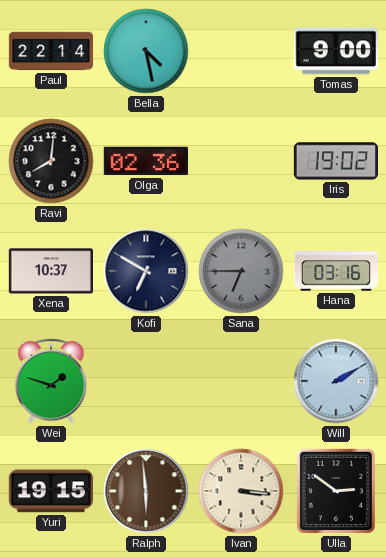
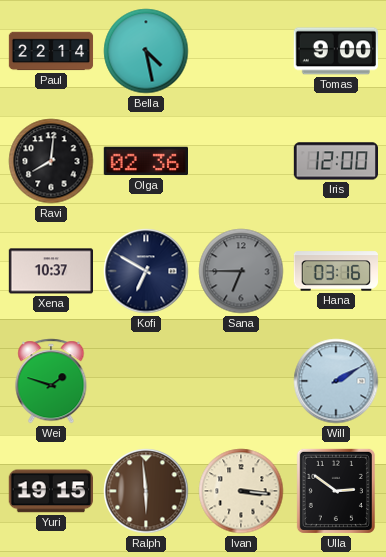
Iris: 19:02 -> 12:00
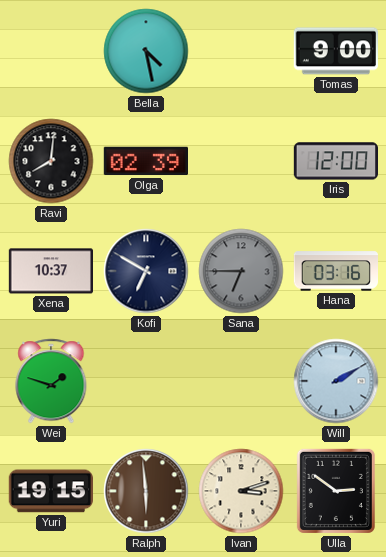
Paul: 22:14 -> none
Olga: 02:36 -> 02:39
Ivan: 3:16 -> 3:12
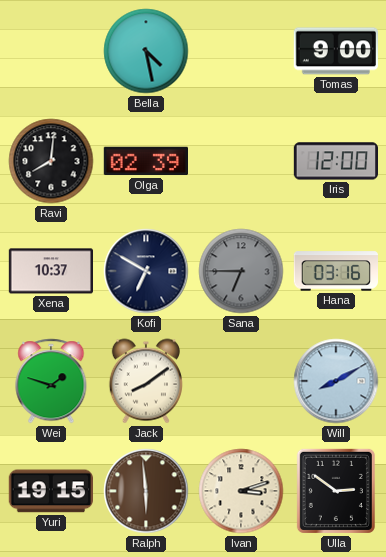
Jack: none -> 8:09
Will: 2:10 -> 8:10
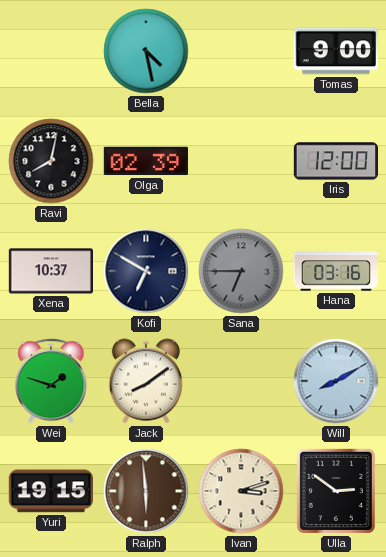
Ravi: 8:01 -> 8:02
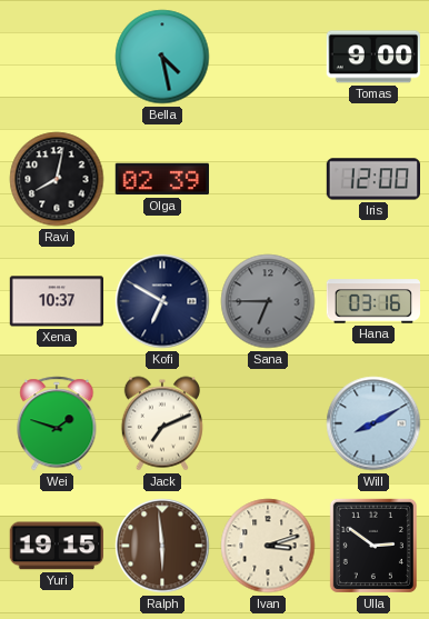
Jack: 8:09 -> 7:11
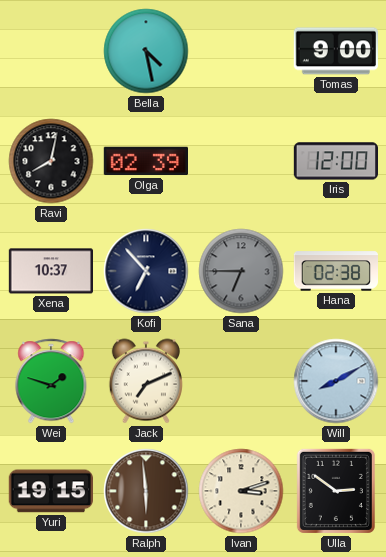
Kofi: 6:50 -> 6:53
Hana: 03:16 -> 02:38
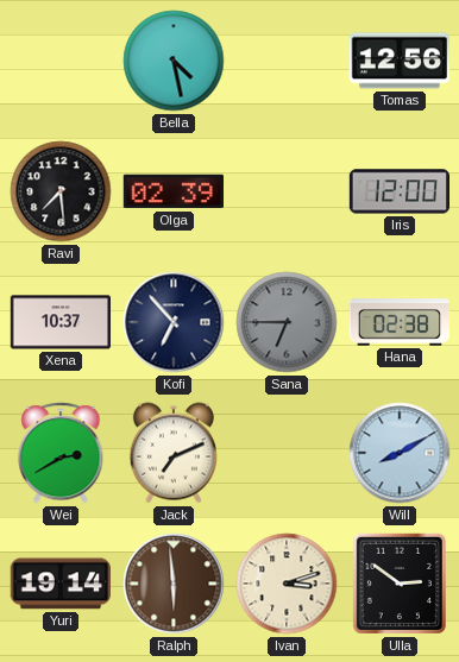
Tomas: 9:00 -> 12:56
Ravi: 8:02 -> 7:29
Wei: 1:48 -> 2:40
Yuri: 19:15 -> 19:14
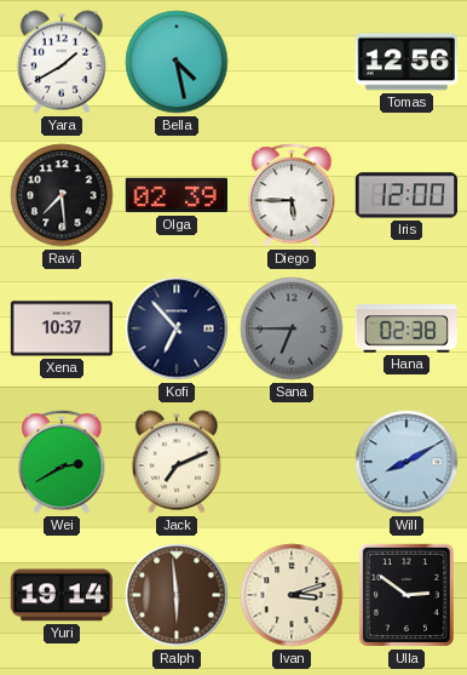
Yara: none -> 1:40
Diego: none -> 5:45
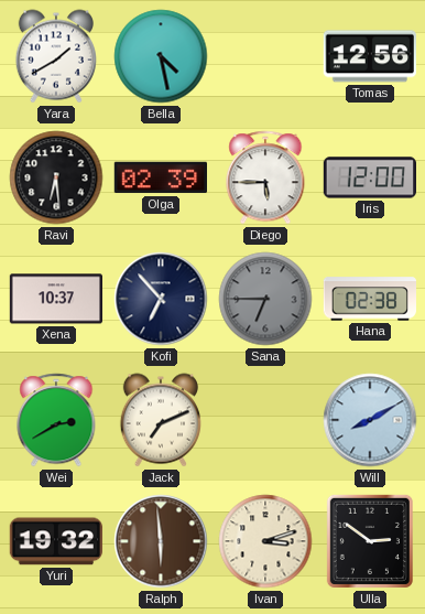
Ravi: 7:29 -> 6:29
Yuri: 19:14 -> 19:32
